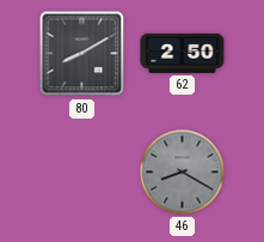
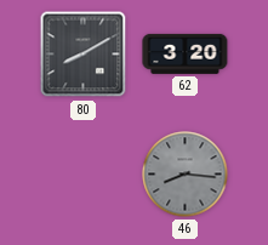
62: 2:50 -> 3:20
46: 8:20 -> 8:16
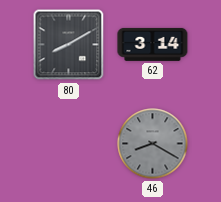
62: 3:20 -> 3:14
46: 8:16 -> 8:20
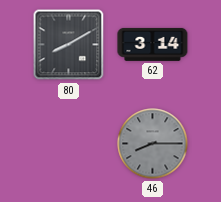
46: 8:20 -> 8:15
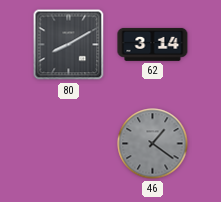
46: 8:15 -> 1:21
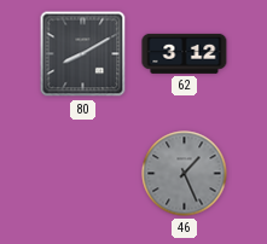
62: 3:14 -> 3:12
46: 1:21 -> 1:26
